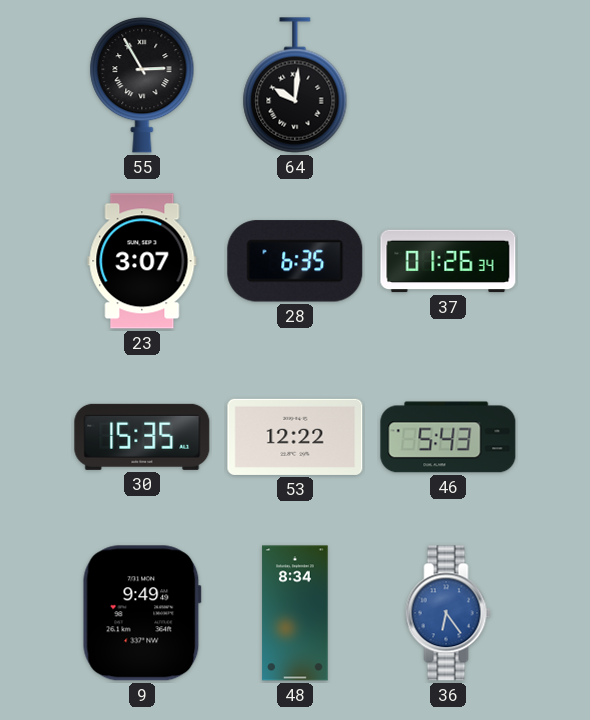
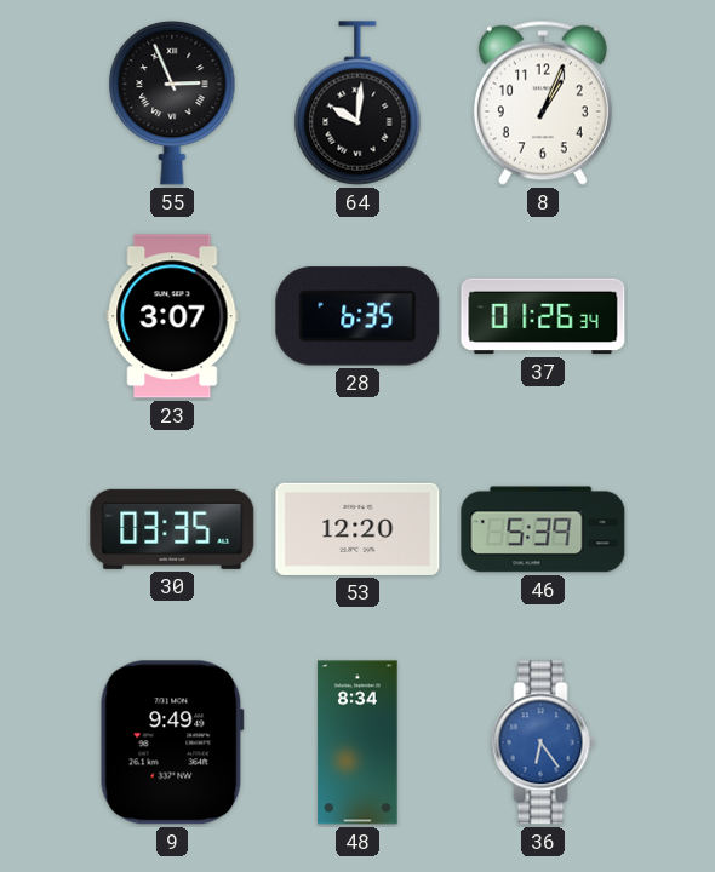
55: 2:55 -> 2:56
8: none -> 1:04
30: 15:35 -> 03:35
53: 12:22 -> 12:20
46: 5:43 -> 5:39
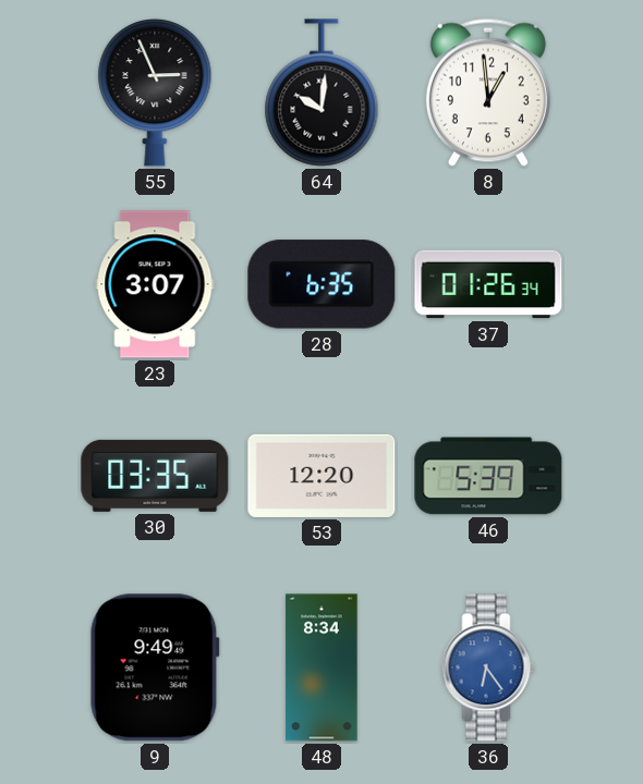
8: 1:04 -> 12:59
